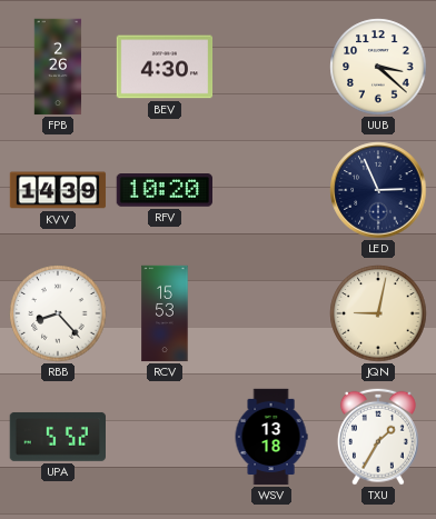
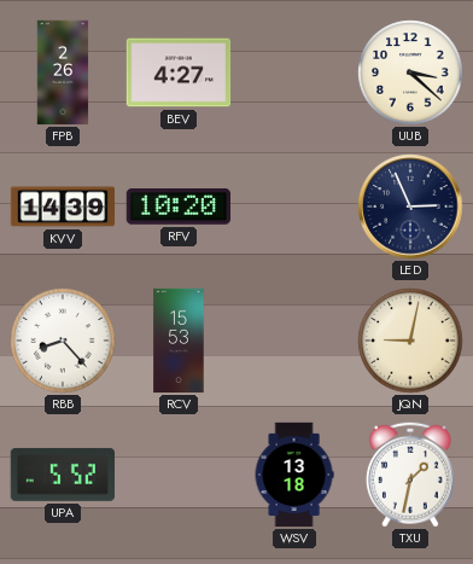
BEV: 4:30 -> 4:27
TXU: 1:35 -> 1:32
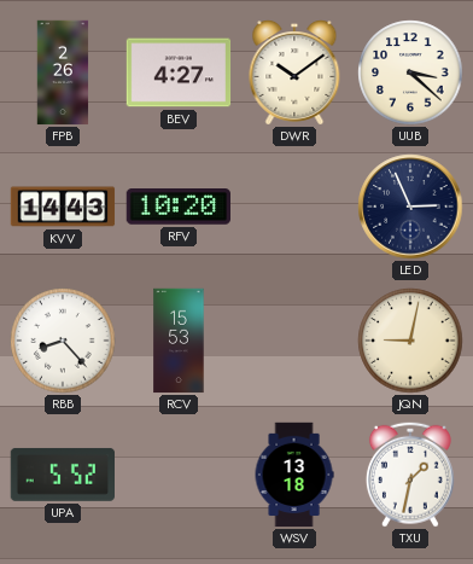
DWR: none -> 10:09
KVV: 14:39 -> 14:43
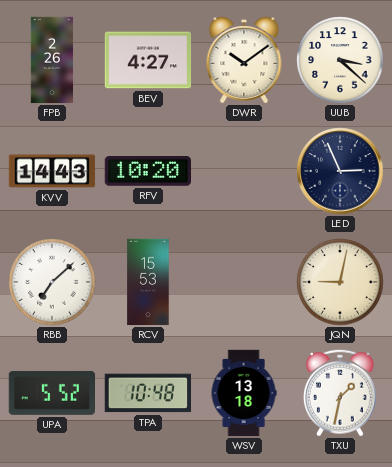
RBB: 8:23 -> 7:08
TPA: none -> 10:48
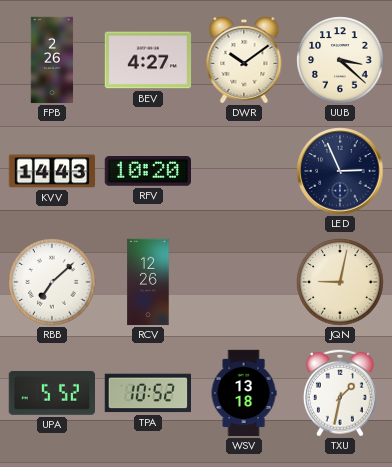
RCV: 15:53 -> 12:26
TPA: 10:48 -> 10:52
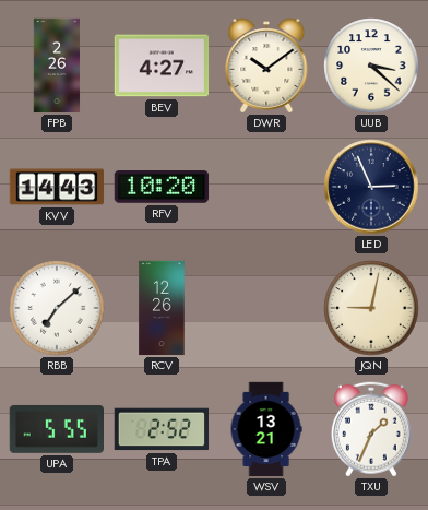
UPA: 5:52 -> 5:55
TPA: 10:52 -> 2:52
WSV: 13:18 -> 13:21
TXU: 1:32 -> 1:34
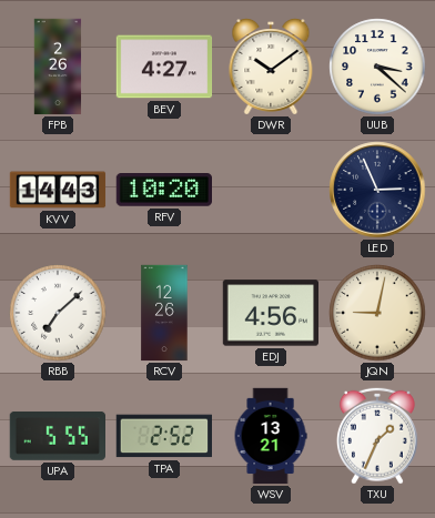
EDJ: none -> 4:56
